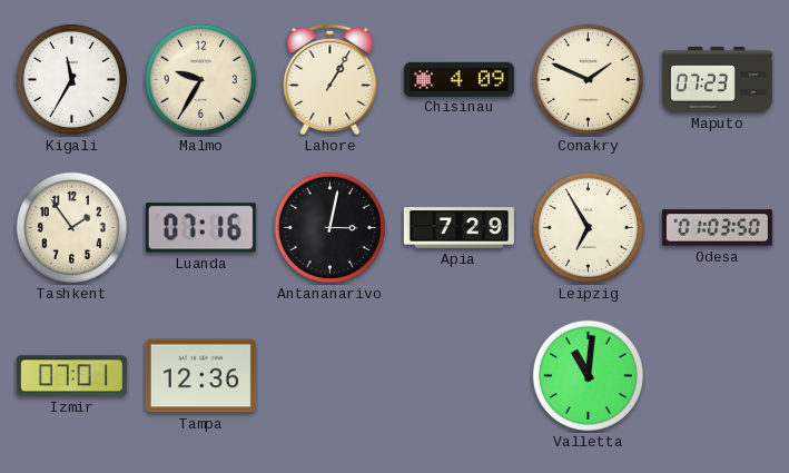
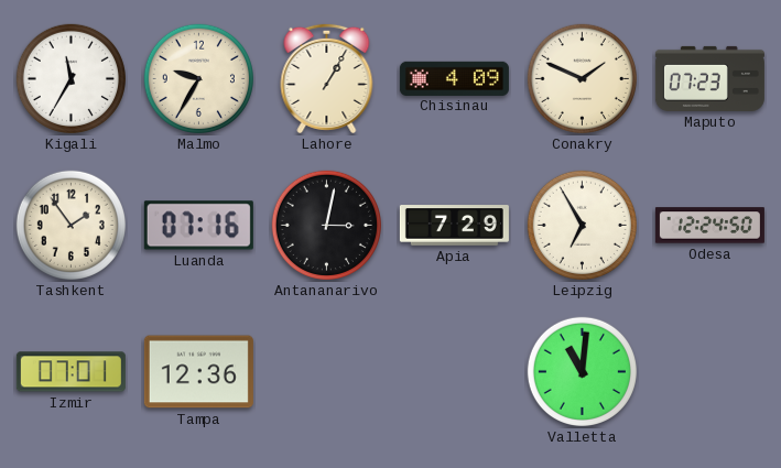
Odesa: 01:03 -> 12:24
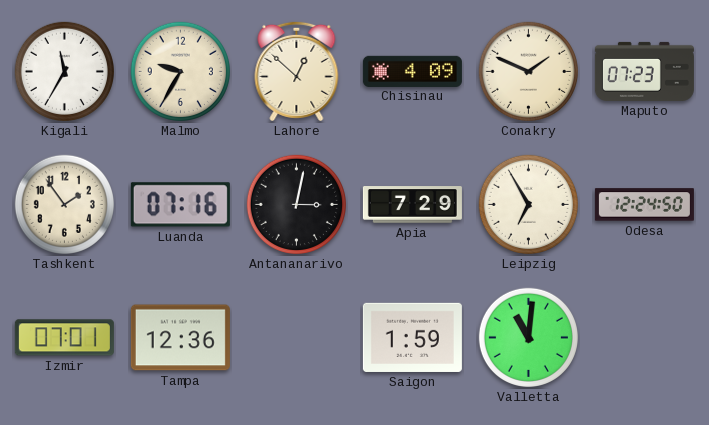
Lahore: 1:05 -> 12:52
Saigon: none -> 1:59
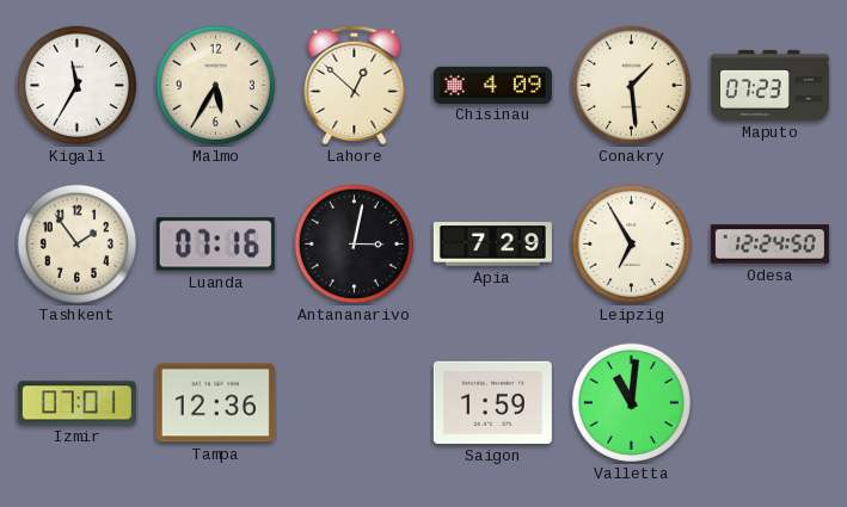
Malmo: 9:35 -> 5:35
Conakry: 1:49 -> 1:29
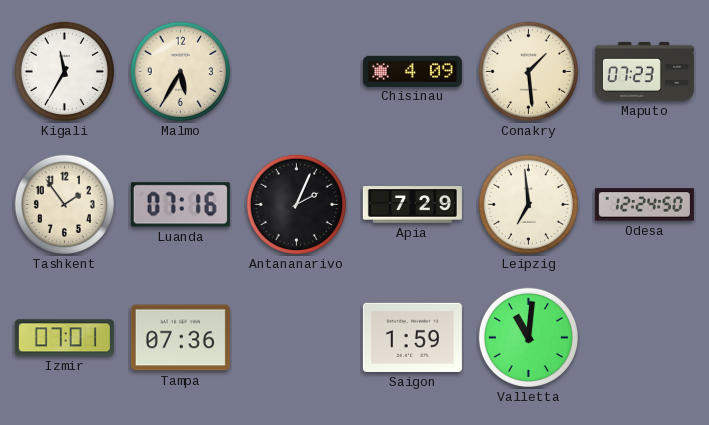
Lahore: 12:52 -> none
Antananarivo: 3:02 -> 2:04
Leipzig: 6:55 -> 6:59
Tampa: 12:36 -> 07:36
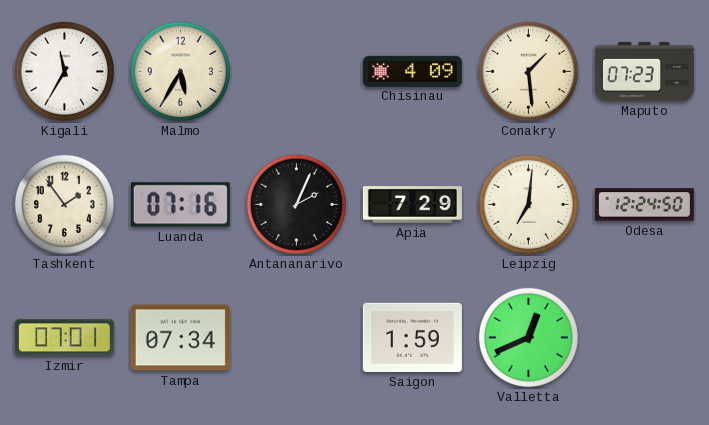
Leipzig: 6:59 -> 7:01
Tampa: 07:36 -> 07:34
Valletta: 11:01 -> 12:41
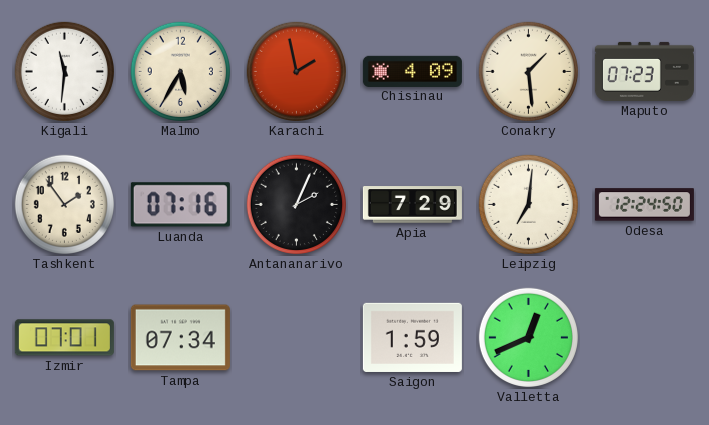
Kigali: 11:35 -> 11:31
Karachi: none -> 1:58
